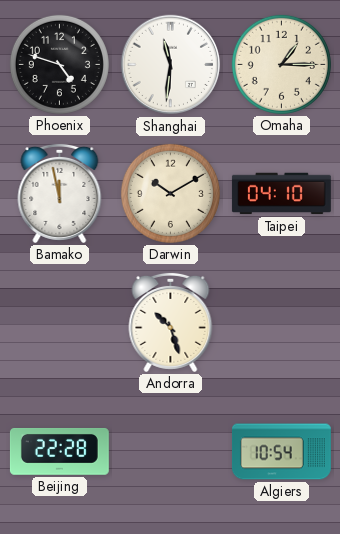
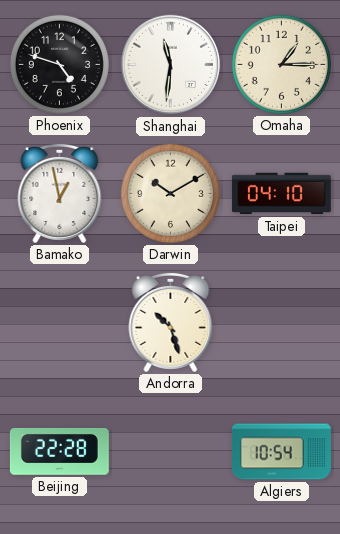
Bamako: 11:58 -> 12:58
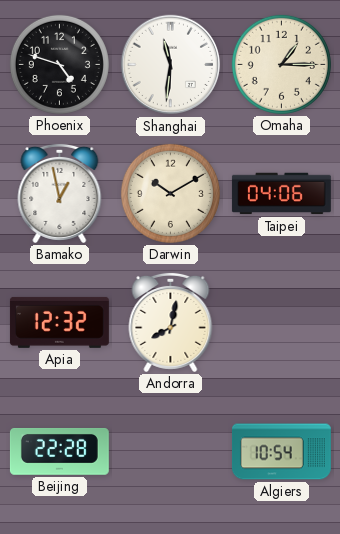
Taipei: 04:10 -> 04:06
Apia: none -> 12:32
Andorra: 10:27 -> 8:02
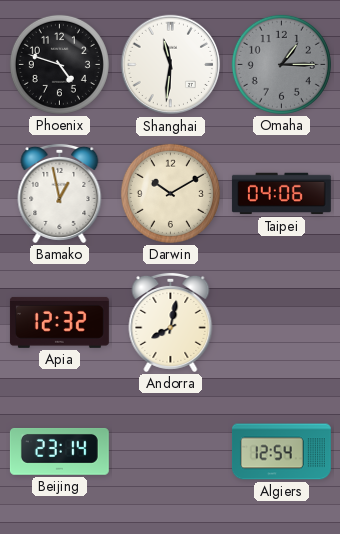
Omaha dial: cream -> grey
Beijing: 22:28 -> 23:14
Algiers: 10:54 -> 12:54
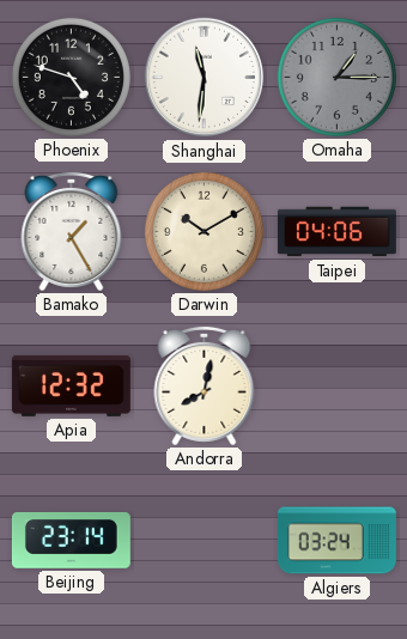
Bamako: 12:58 -> 1:25
Algiers: 12:54 -> 03:24
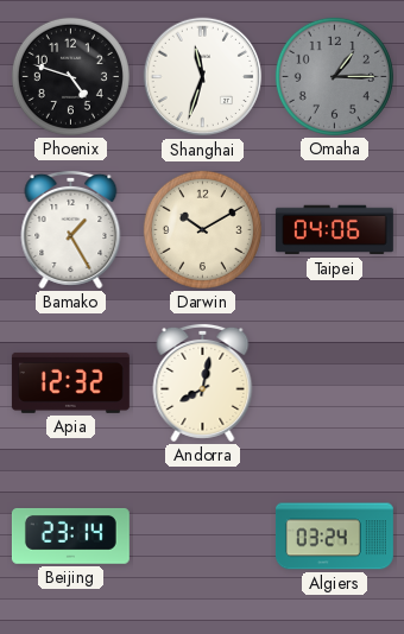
Shanghai: 11:31 -> 11:33
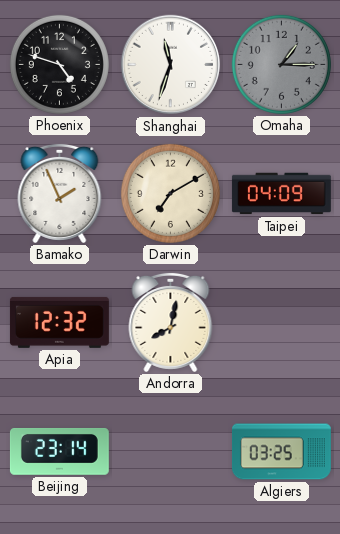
Bamako: 1:25 -> 1:56
Darwin: 10:10 -> 7:10
Taipei: 04:06 -> 04:09
Algiers: 03:24 -> 03:25
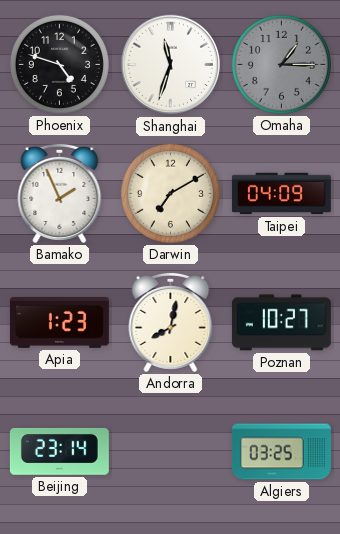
Apia: 12:32 -> 1:23
Poznan: none -> 10:27
